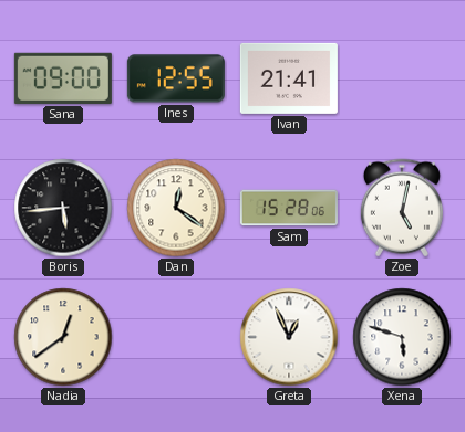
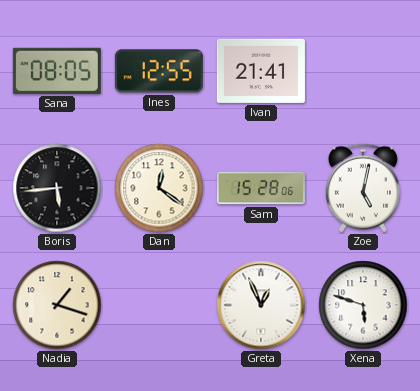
Sana: 09:00 -> 08:05
Nadia: 12:39 -> 1:18
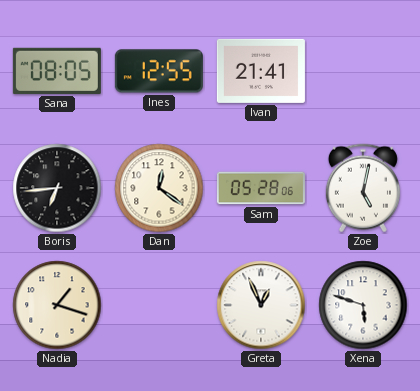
Boris: 5:44 -> 6:44
Sam: 15:28 -> 05:28
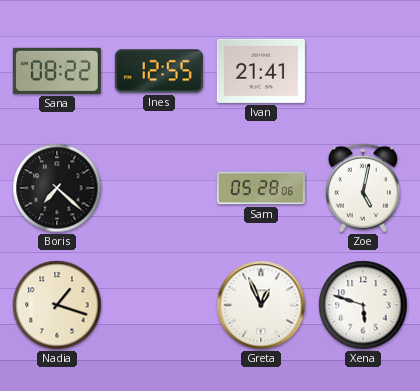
Sana: 08:05 -> 08:22
Boris: 6:44 -> 7:22
Dan: 12:21 -> none
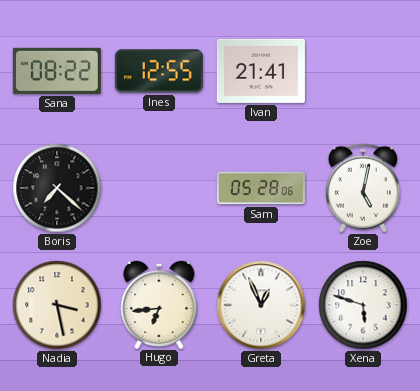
Nadia: 1:18 -> 3:28
Hugo: none -> 6:44
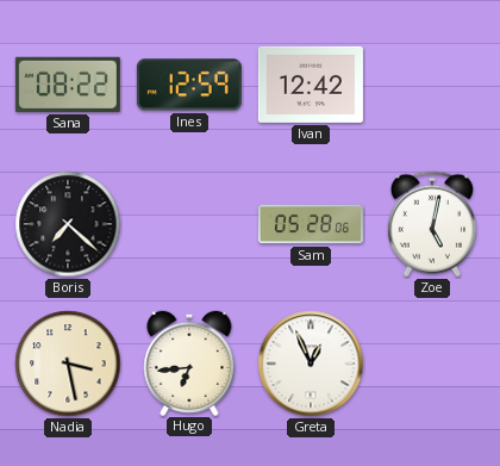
Ines: 12:55 -> 12:59
Ivan: 21:41 -> 12:42
Xena: 5:48 -> none
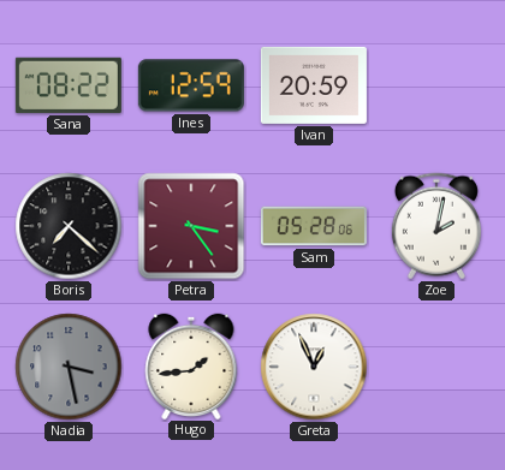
Ivan: 12:42 -> 20:59
Petra: none -> 3:24
Zoe: 5:02 -> 2:02
Nadia dial: cream -> grey
Hugo: 6:44 -> 1:44
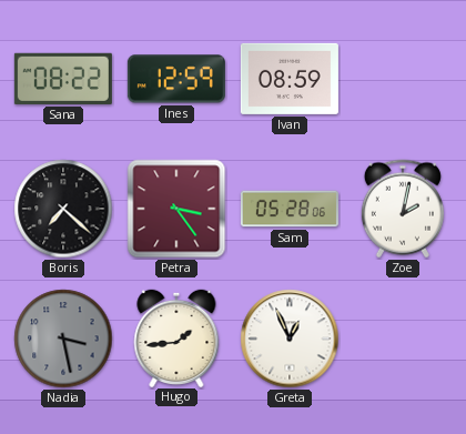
Ivan: 20:59 -> 08:59
